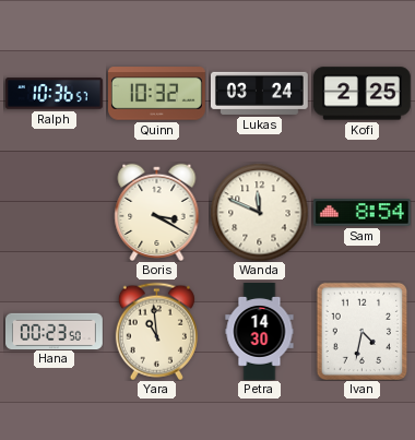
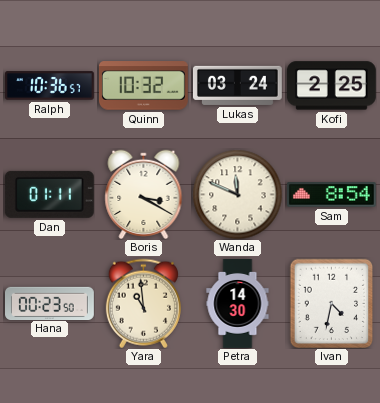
Dan: none -> 01:11
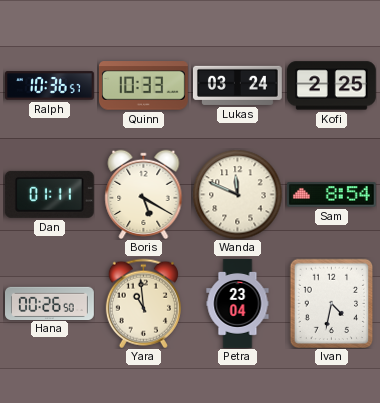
Quinn: 10:32 -> 10:33
Boris: 3:20 -> 5:20
Hana: 00:23 -> 00:26
Petra: 14:30 -> 23:04
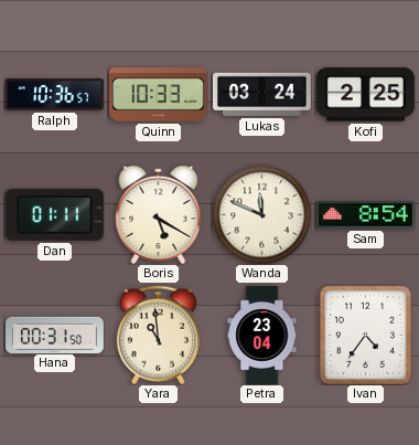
Hana: 00:26 -> 00:31
Ivan: 4:32 -> 4:36
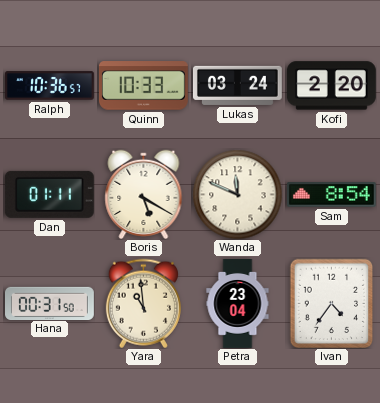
Kofi: 2:25 -> 2:20
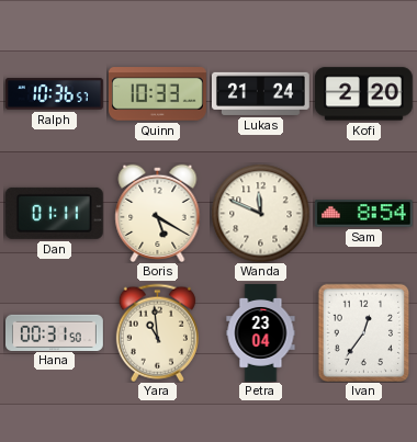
Lukas: 03:24 -> 21:24
Ivan: 4:36 -> 12:36
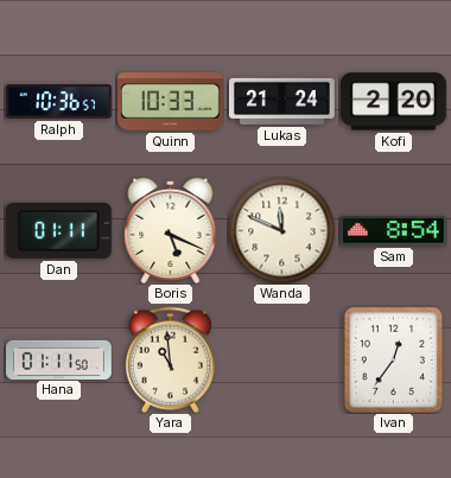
Boris: 5:20 -> 5:19
Hana: 00:31 -> 01:11
Petra: 23:04 -> none
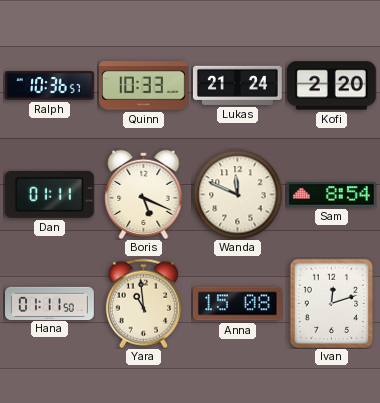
Anna: none -> 15:08
Ivan: 12:36 -> 12:12
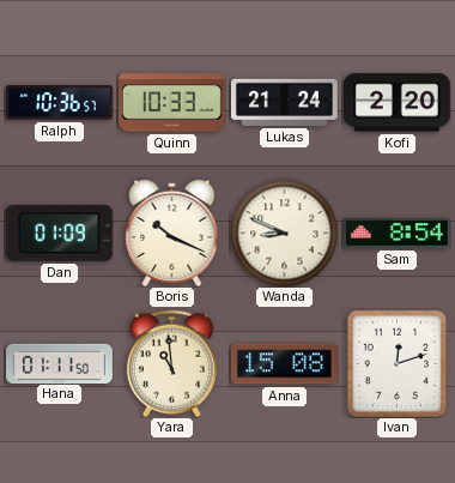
Dan: 01:11 -> 01:09
Boris: 5:19 -> 10:19
Wanda: 11:49 -> 8:49
